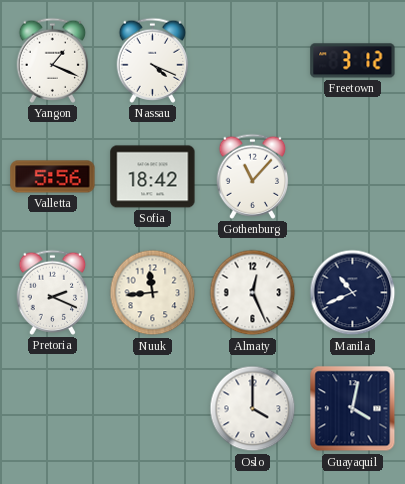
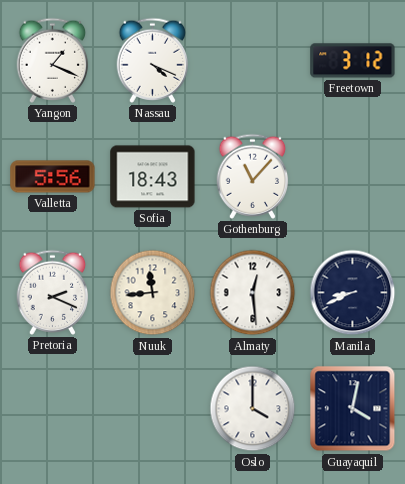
Sofia: 18:42 -> 18:43
Almaty: 12:26 -> 12:29
Manila: 10:41 -> 8:41
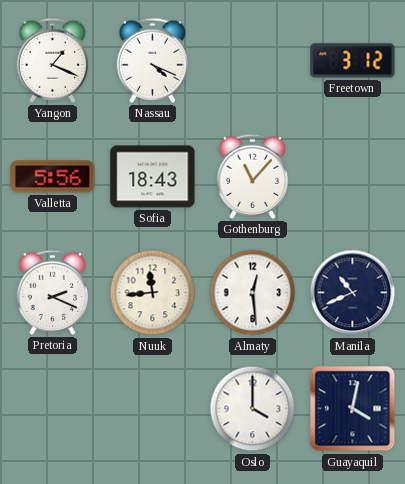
Manila: 8:41 -> 10:41
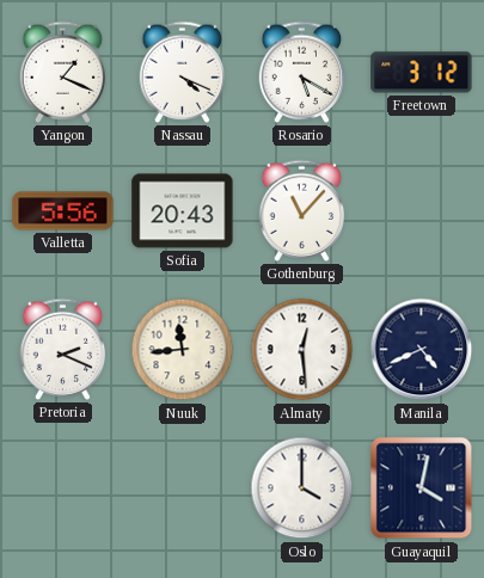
Rosario: none -> 5:20
Sofia: 18:43 -> 20:43
Manila: 10:41 -> 4:41
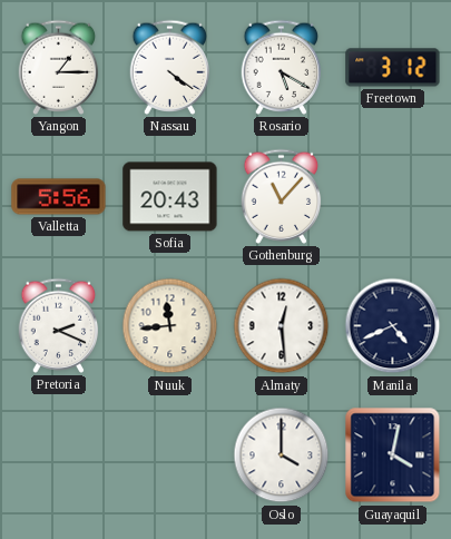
Yangon: 1:19 -> 1:15
Nassau: 4:19 -> 4:21
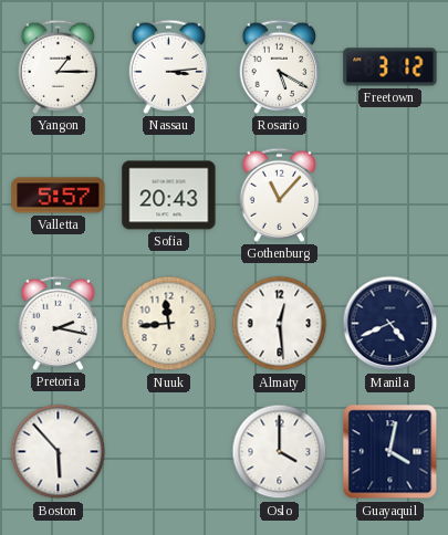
Nassau: 4:21 -> 3:14
Valletta: 5:56 -> 5:57
Pretoria: 2:19 -> 2:17
Boston: none -> 5:53
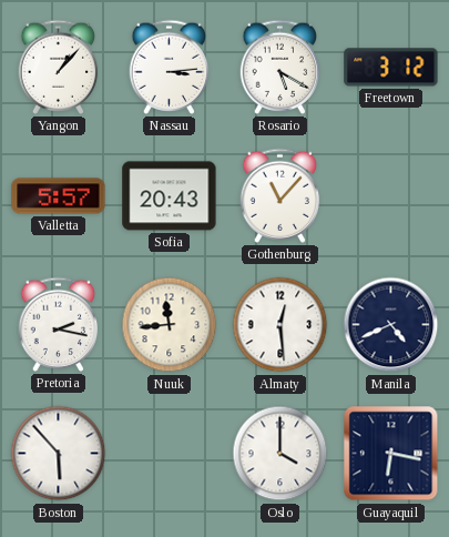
Yangon: 1:15 -> 1:07
Guayaquil: 4:02 -> 6:17
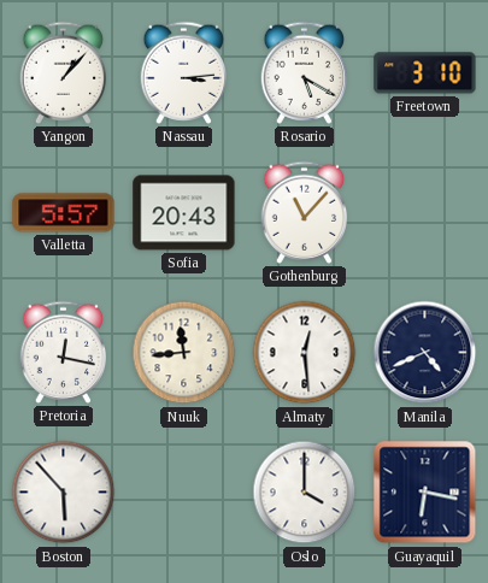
Freetown: 3:12 -> 3:10
Pretoria: 2:17 -> 12:17
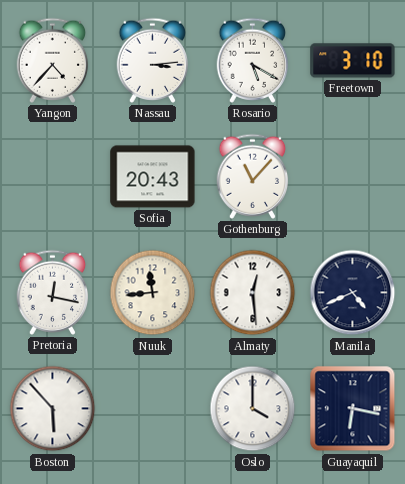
Yangon: 1:07 -> 4:37
Valletta: 5:57 -> none
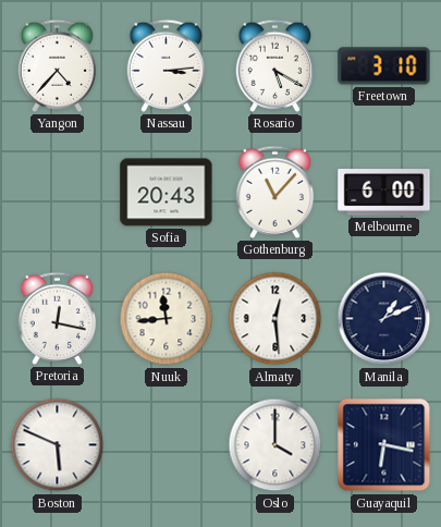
Melbourne: none -> 6:00
Manila: 4:41 -> 1:11
Boston: 5:53 -> 5:49
